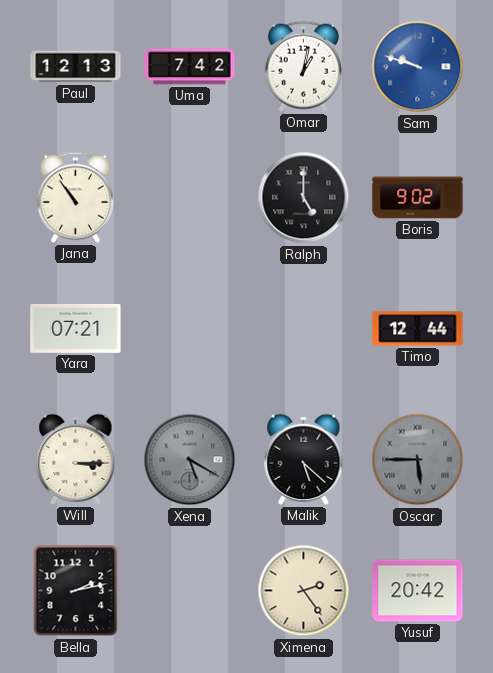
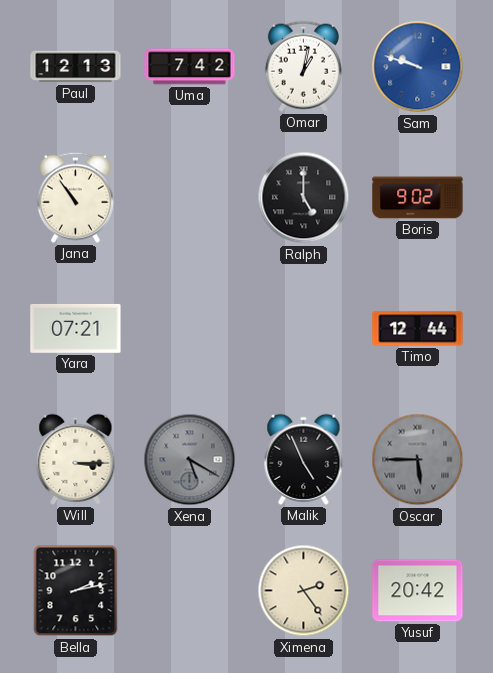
Malik: 5:22 -> 4:56
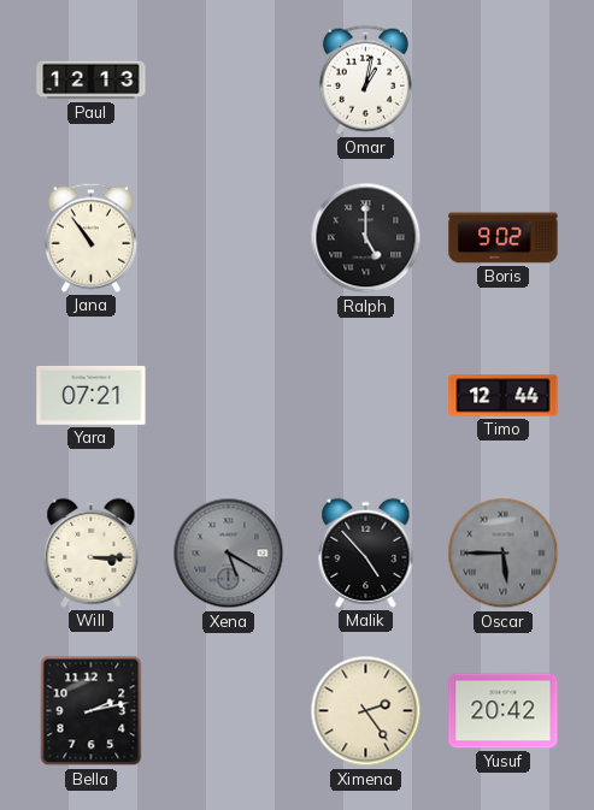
Uma: 7:42 -> none
Sam: 9:48 -> none
Malik: 4:56 -> 4:53
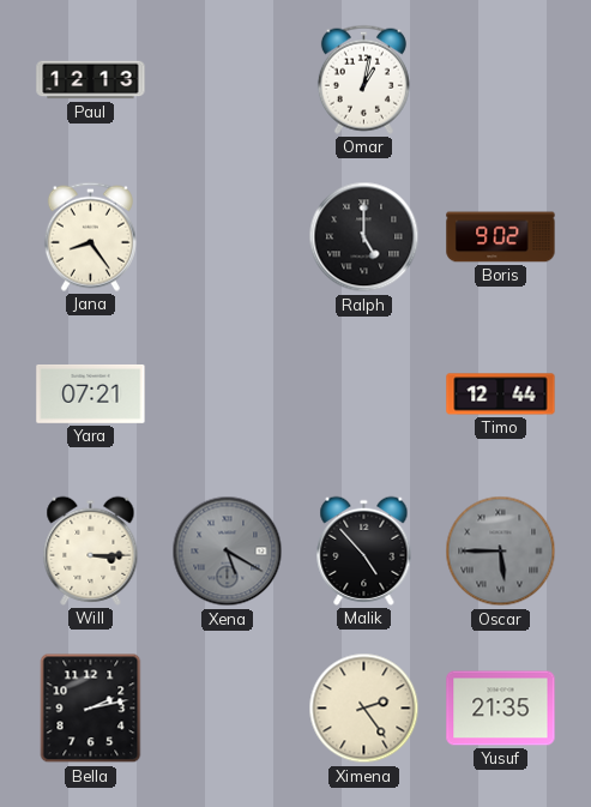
Jana: 10:54 -> 8:24
Yusuf: 20:42 -> 21:35
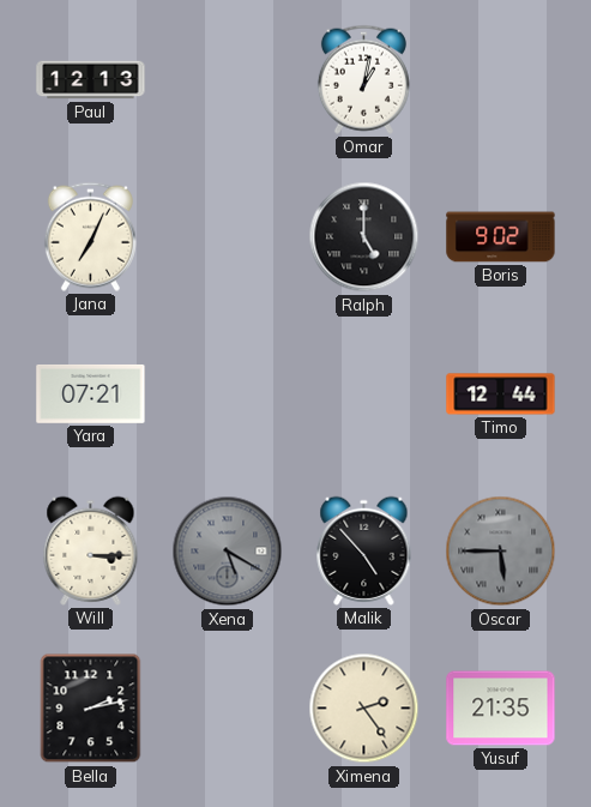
Jana: 8:24 -> 7:04
